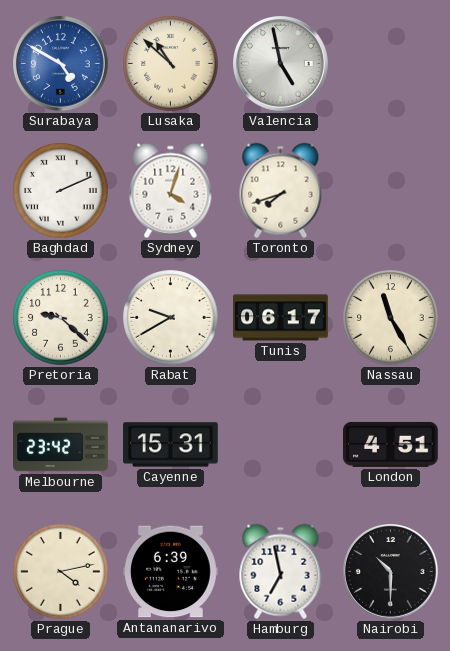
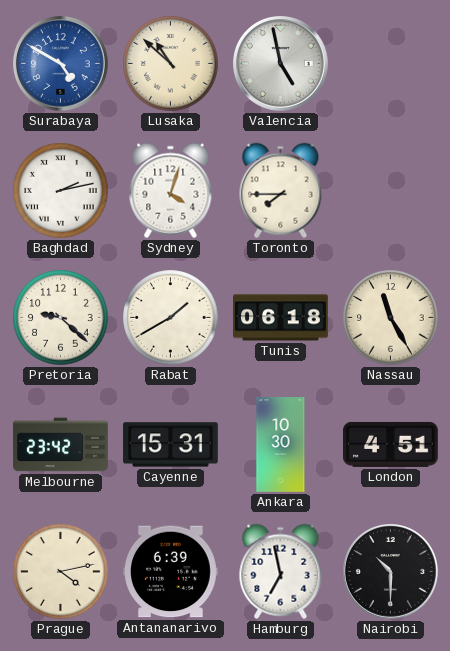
Baghdad: 2:11 -> 2:13
Toronto: 7:42 -> 7:45
Rabat: 9:40 -> 1:40
Tunis: 06:17 -> 06:18
Ankara: none -> 10:30
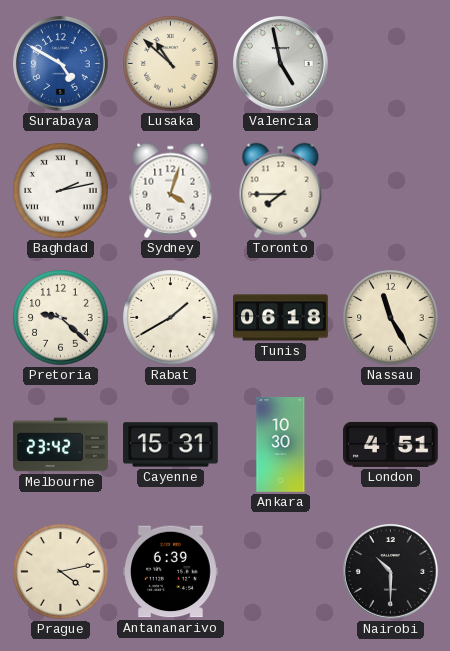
Hamburg: 6:58 -> none
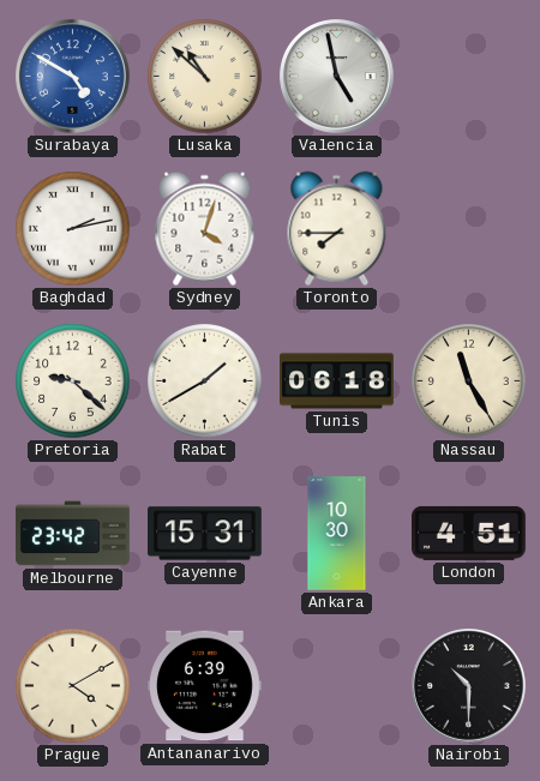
Prague: 4:13 -> 4:10
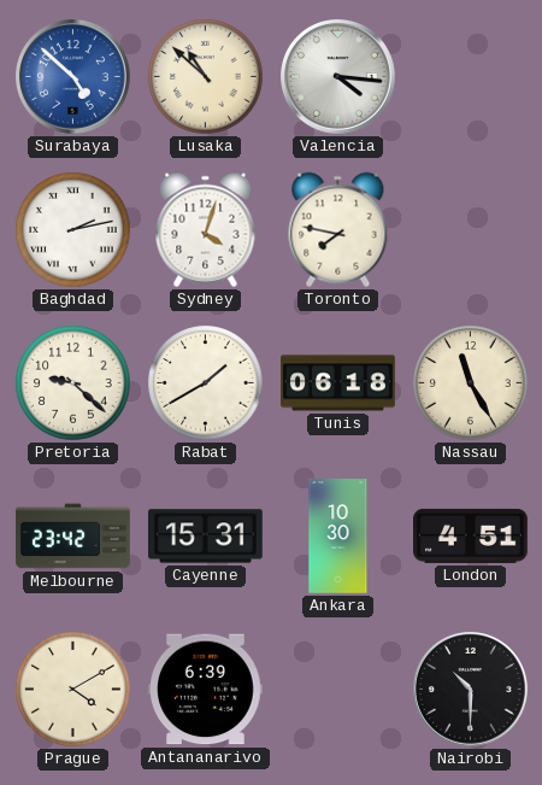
Surabaya: 4:50 -> 4:52
Valencia: 4:58 -> 4:16
Toronto: 7:45 -> 7:47
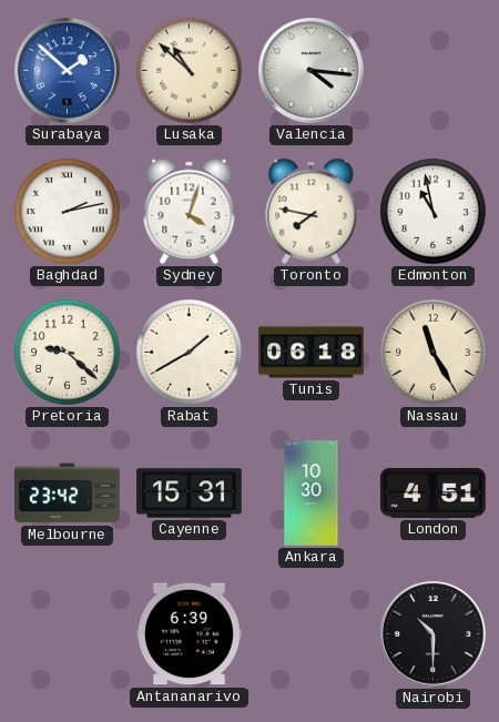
Surabaya: 4:52 -> 1:52
Edmonton: none -> 10:58
Prague: 4:10 -> none
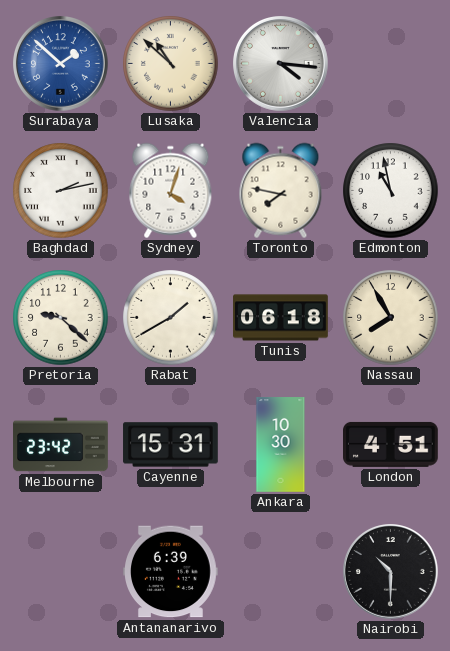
Nassau: 11:25 -> 7:55
